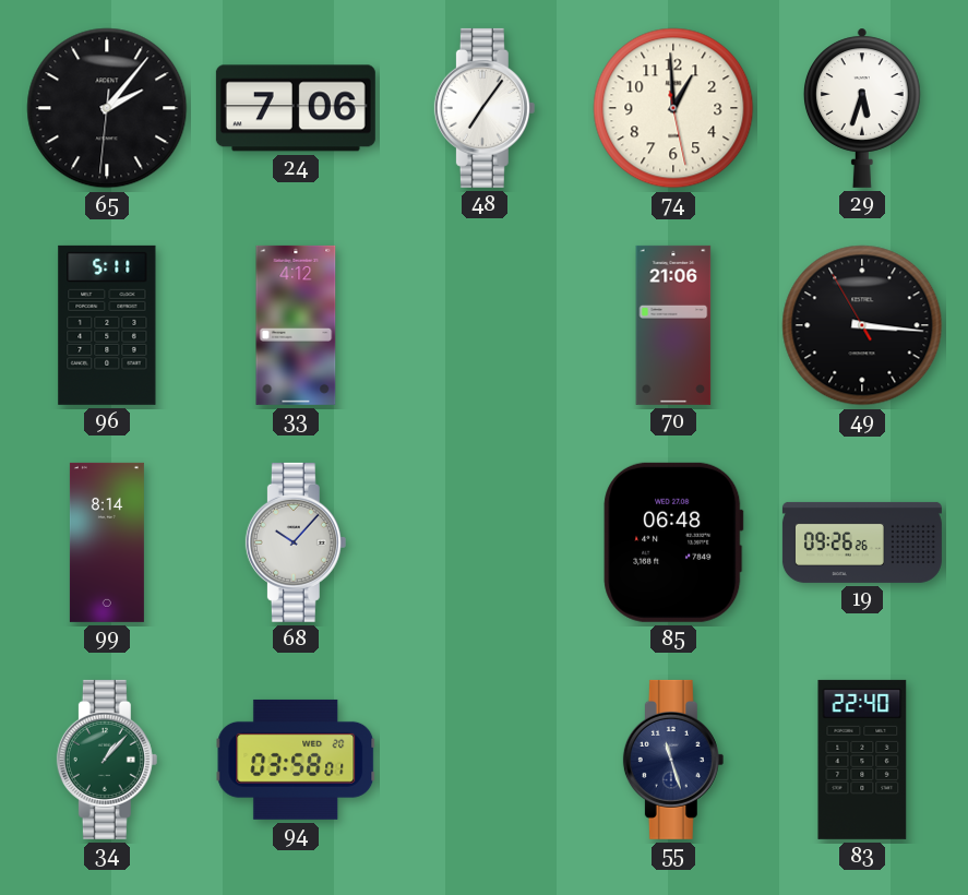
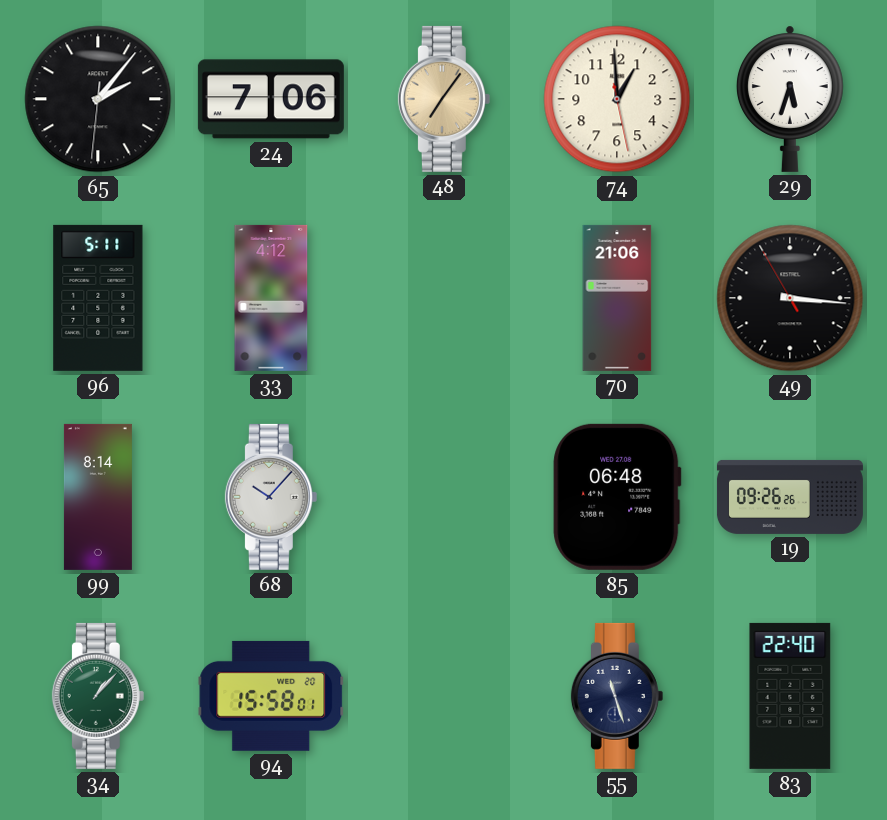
48 dial: white -> champagne
94: 03:58 -> 15:58
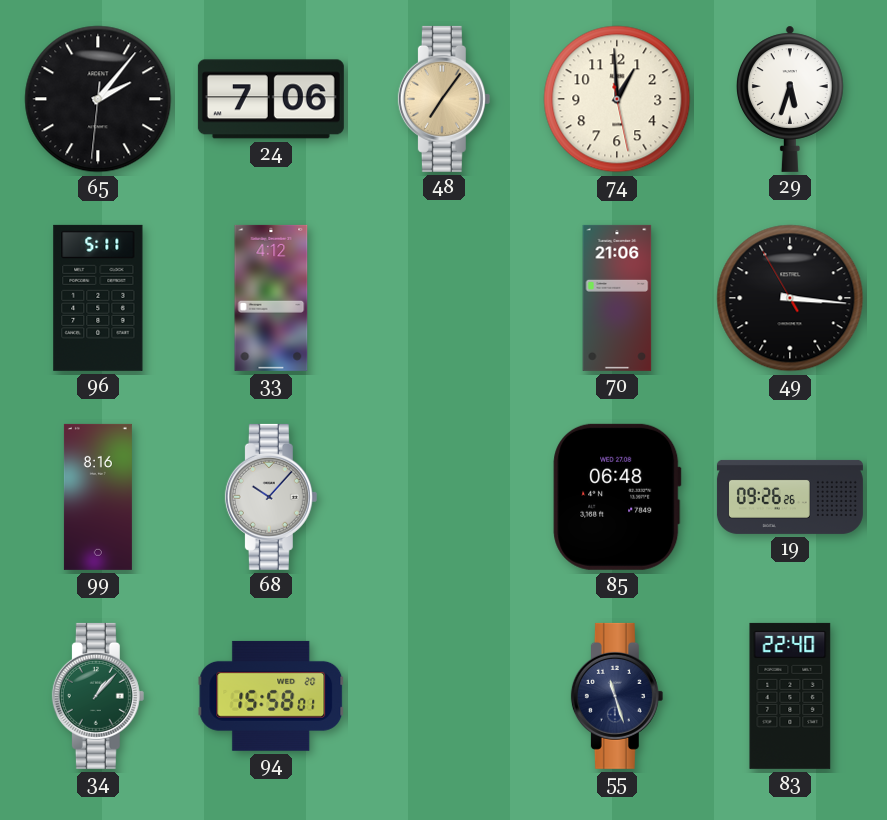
99: 8:14 -> 8:16
